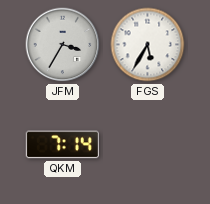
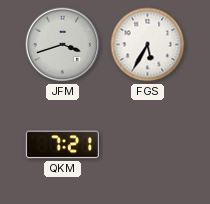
JFM: 3:35 -> 3:42
QKM: 7:14 -> 7:21
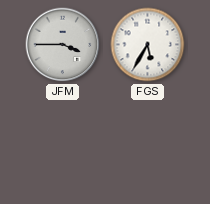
JFM: 3:42 -> 3:45
QKM: 7:21 -> none
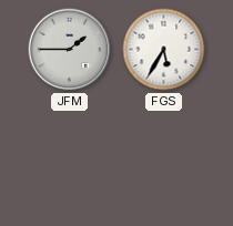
JFM: 3:45 -> 1:45
